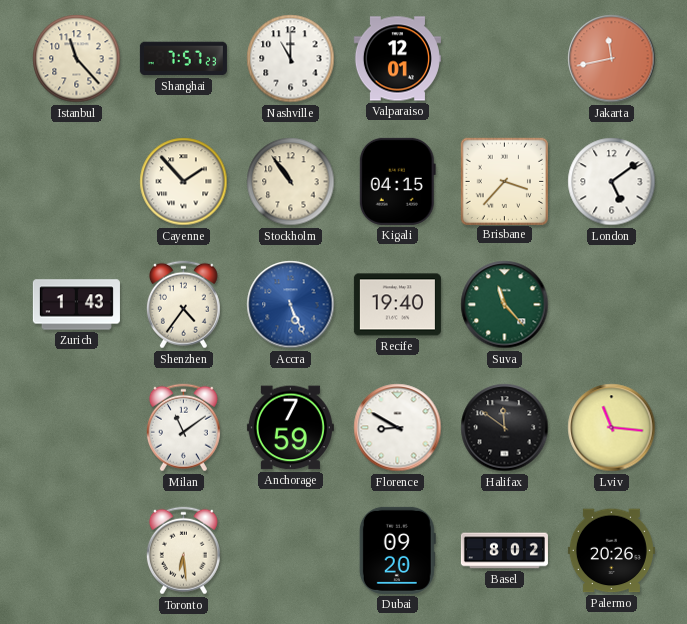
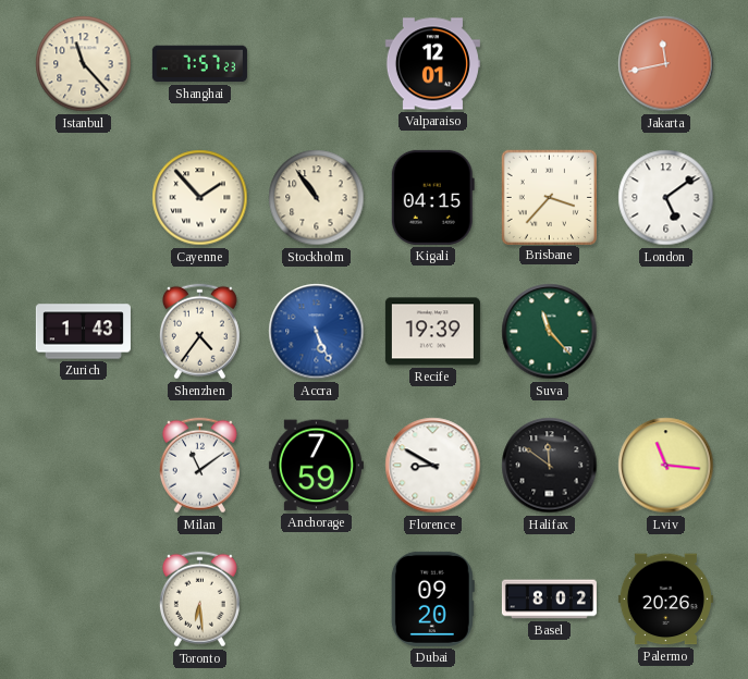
Nashville: 11:00 -> none
Recife: 19:40 -> 19:39
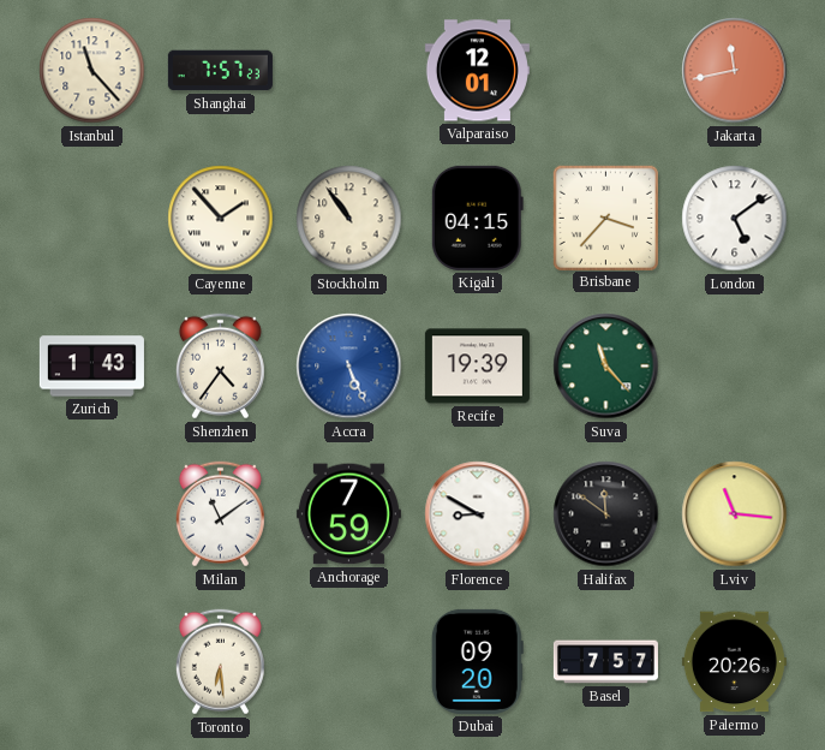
Basel: 8:02 -> 7:57
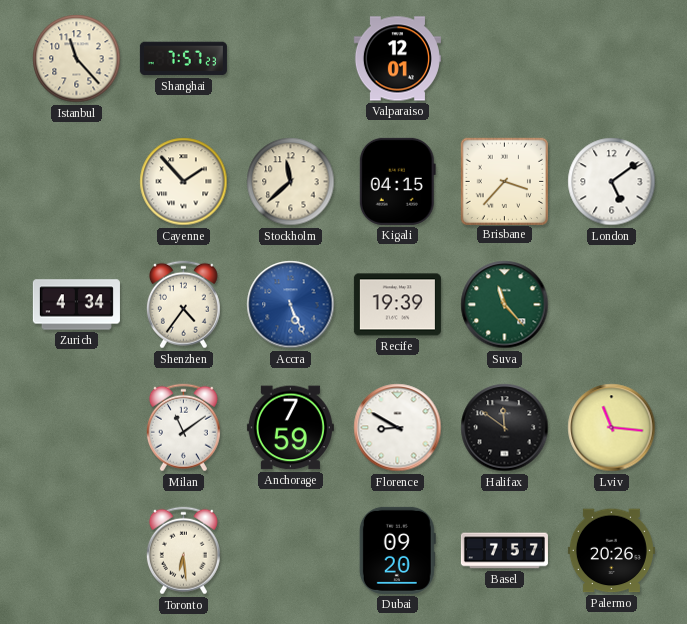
Jakarta: 11:43 -> none
Stockholm: 10:54 -> 11:38
Zurich: 1:43 -> 4:34
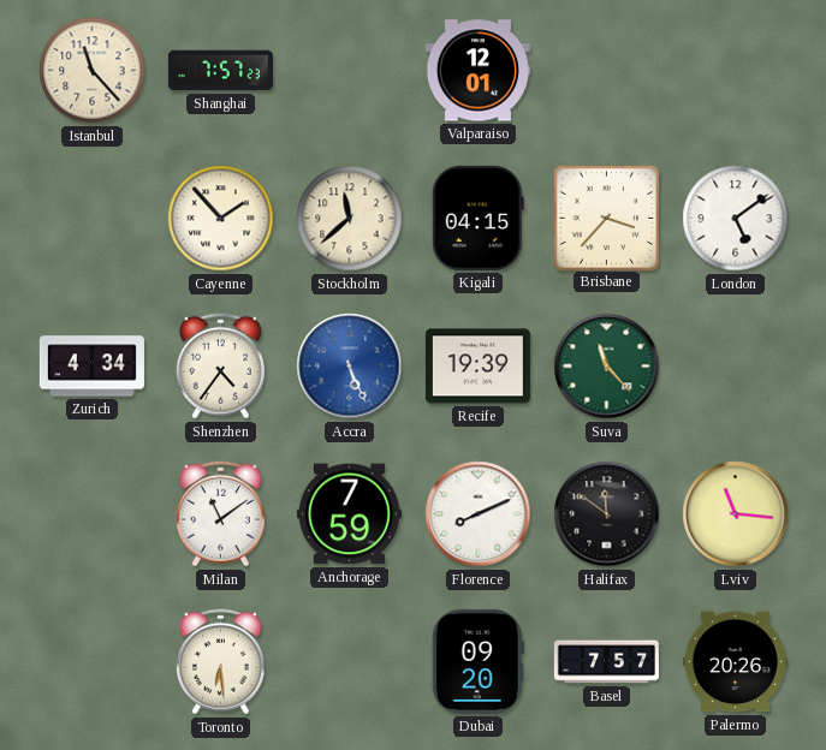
Florence: 8:50 -> 8:11
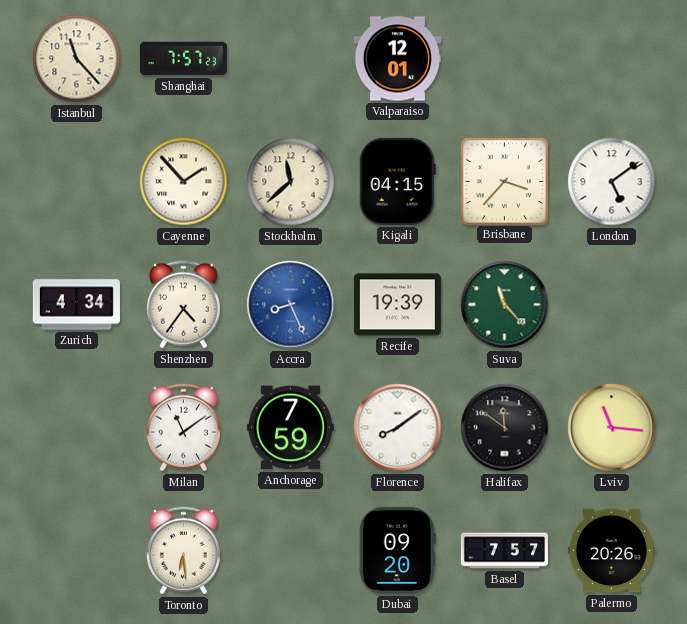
Accra: 5:26 -> 8:26
Florence: 8:11 -> 8:09
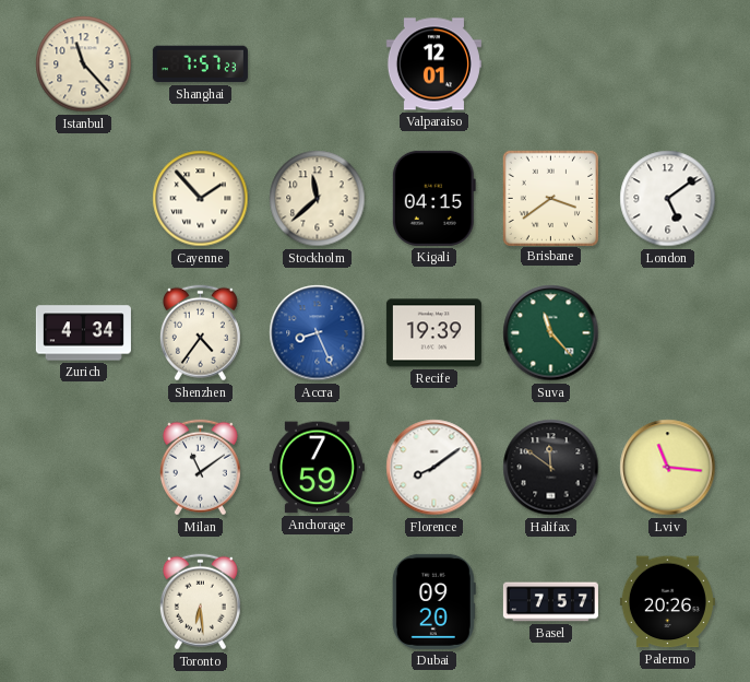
Brisbane: 3:37 -> 3:39
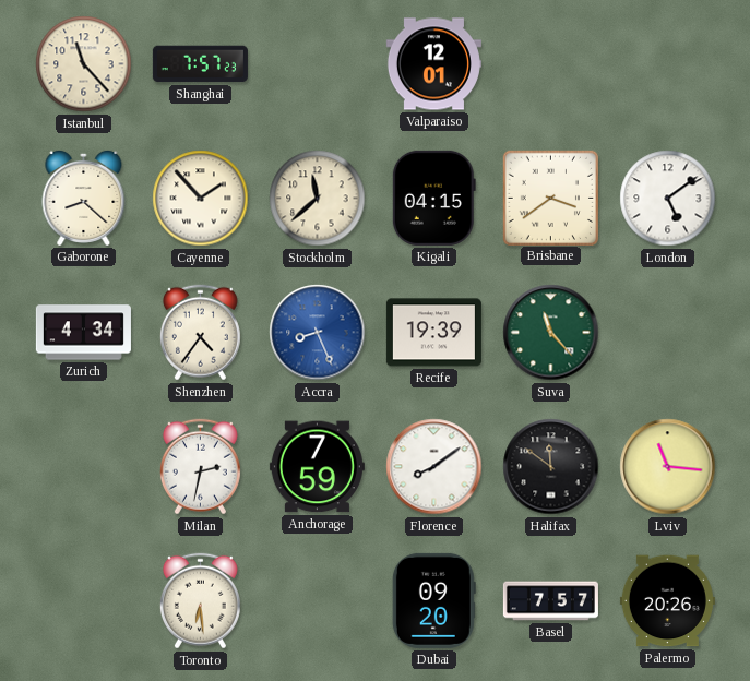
Gaborone: none -> 8:22
Milan: 11:09 -> 2:32
